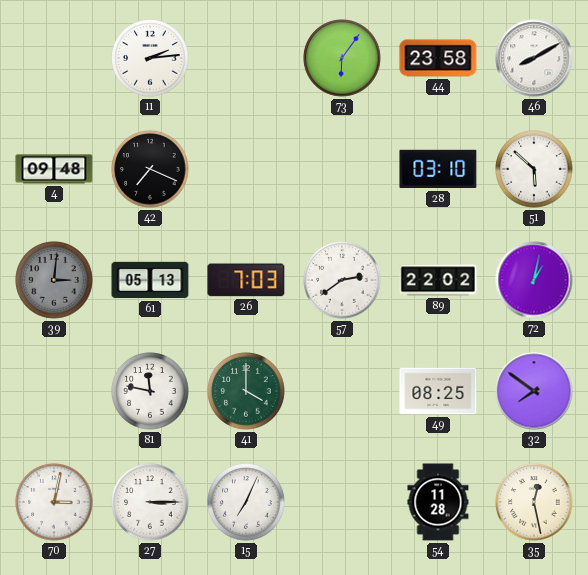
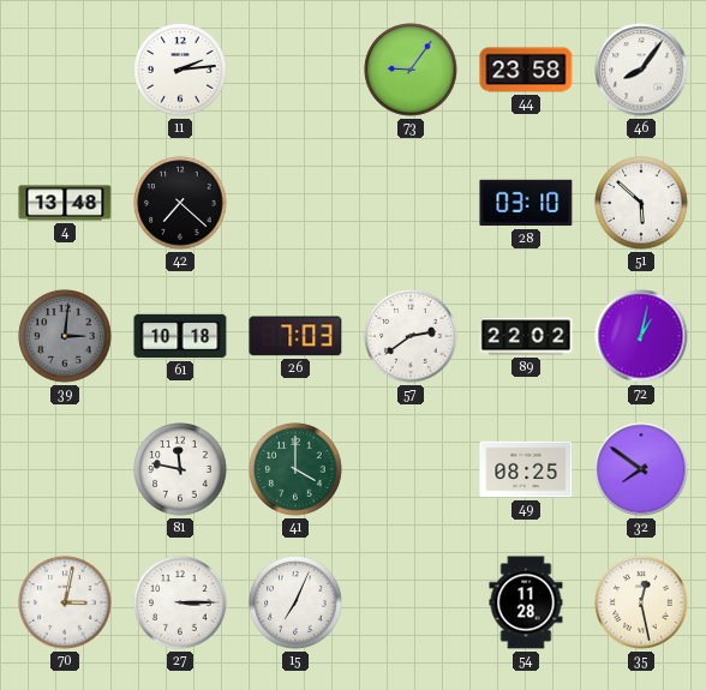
73: 6:06 -> 9:06
46: 8:10 -> 8:06
4: 09:48 -> 13:48
42: 7:19 -> 7:22
61: 05:13 -> 10:18
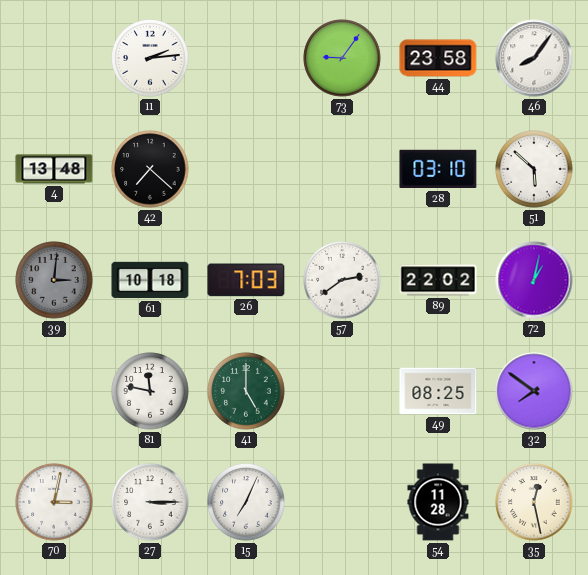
41: 4:00 -> 5:00
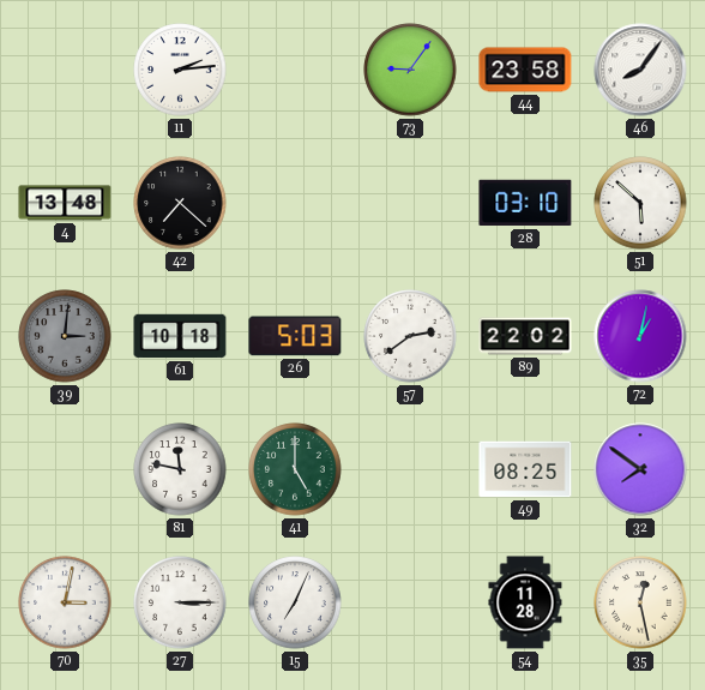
26: 7:03 -> 5:03
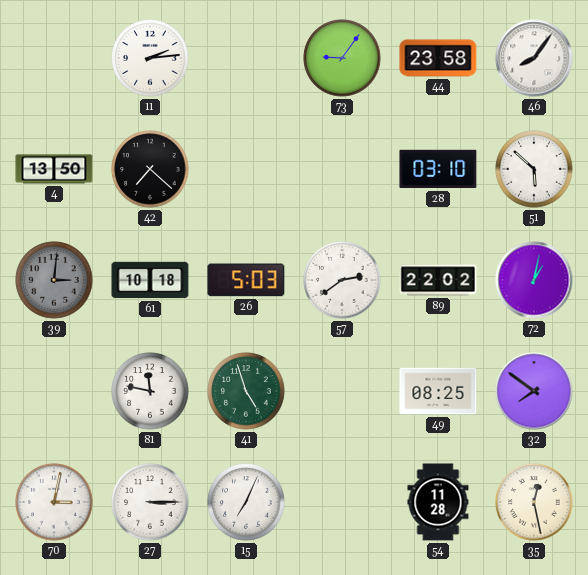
4: 13:48 -> 13:50
41: 5:00 -> 4:57
